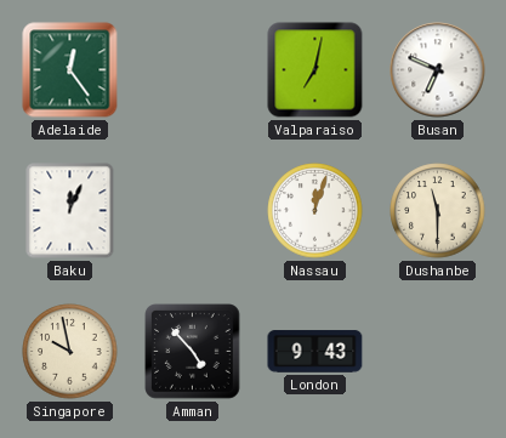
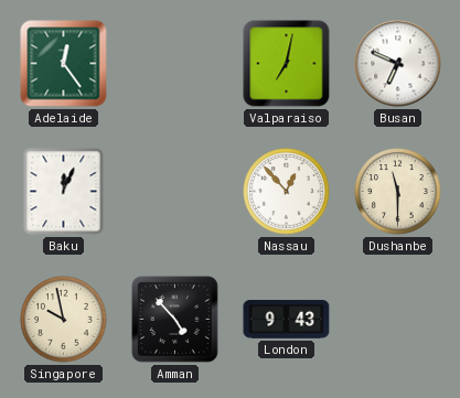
Nassau: 12:03 -> 12:53
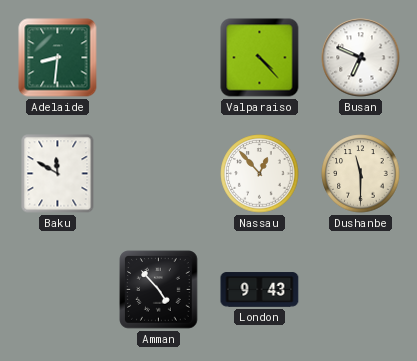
Adelaide: 12:24 -> 8:31
Valparaiso: 7:02 -> 4:23
Baku: 12:04 -> 11:50
Singapore: 9:58 -> none
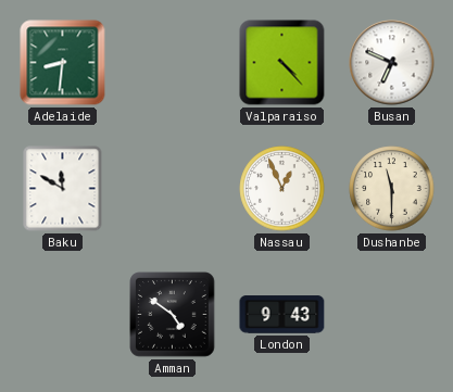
Nassau: 12:53 -> 12:56
Amman: 4:53 -> 4:51
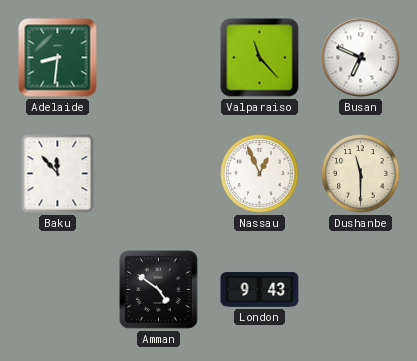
Valparaiso: 4:23 -> 11:23
Baku: 11:50 -> 11:53
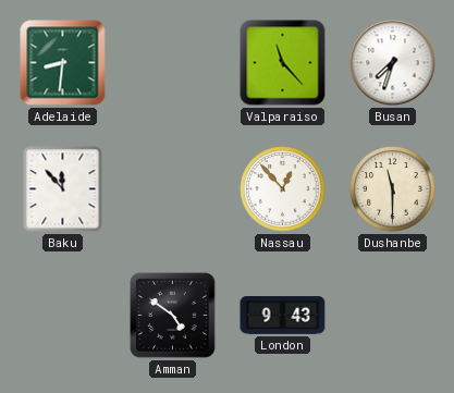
Busan: 6:49 -> 7:33
Nassau: 12:56 -> 12:53
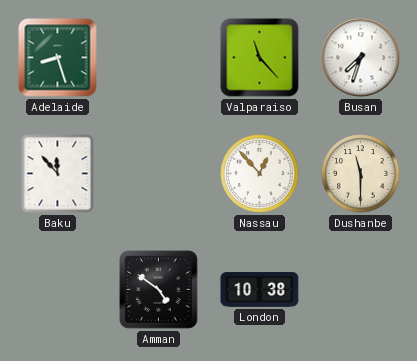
Adelaide: 8:31 -> 8:27
London: 9:43 -> 10:38
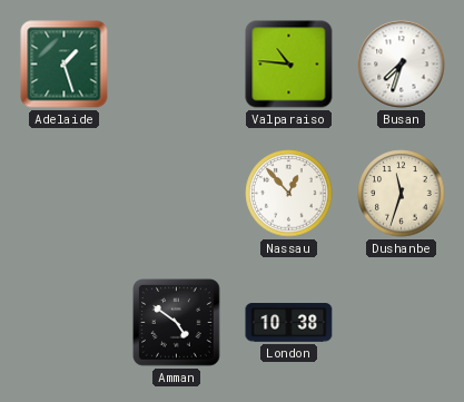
Adelaide: 8:27 -> 1:27
Valparaiso: 11:23 -> 10:46
Baku: 11:53 -> none
Dushanbe: 11:30 -> 11:33
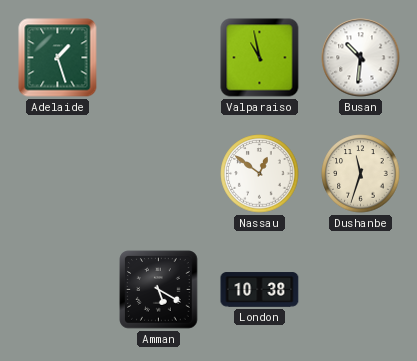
Valparaiso: 10:46 -> 10:58
Busan: 7:33 -> 10:31
Nassau: 12:53 -> 12:51
Amman: 4:51 -> 5:20
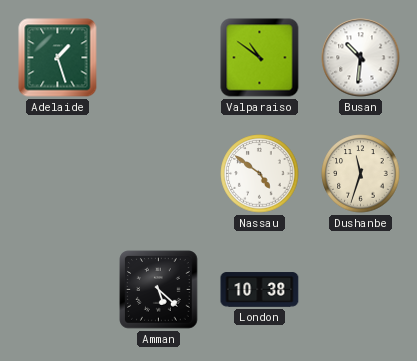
Valparaiso: 10:58 -> 10:51
Nassau: 12:51 -> 4:51
Amman: 5:20 -> 5:22
